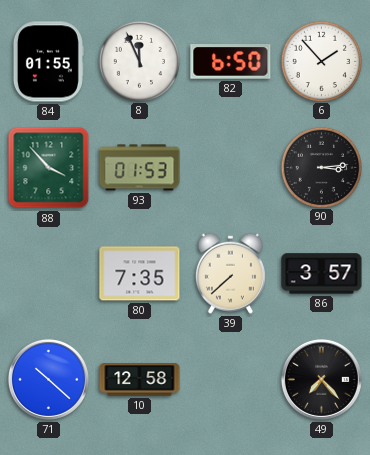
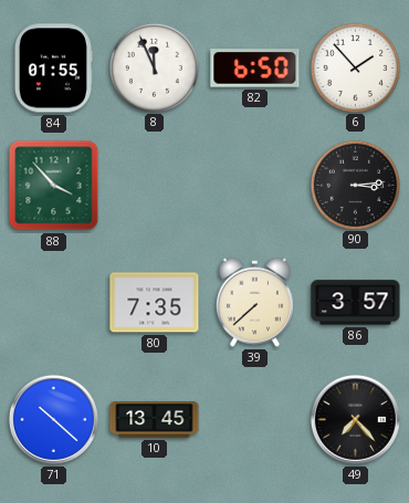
93: 01:53 -> none
10: 12:58 -> 13:45
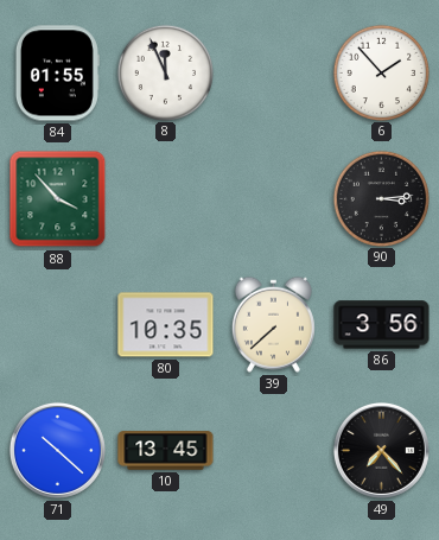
82: 6:50 -> none
80: 7:35 -> 10:35
86: 3:57 -> 3:56
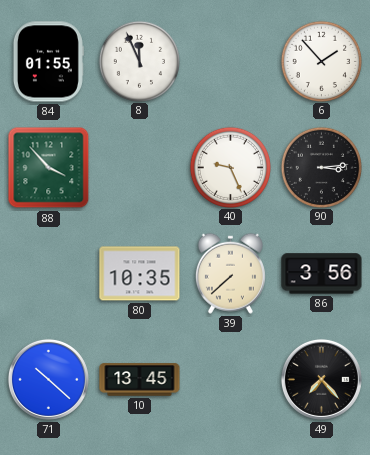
40: none -> 9:26
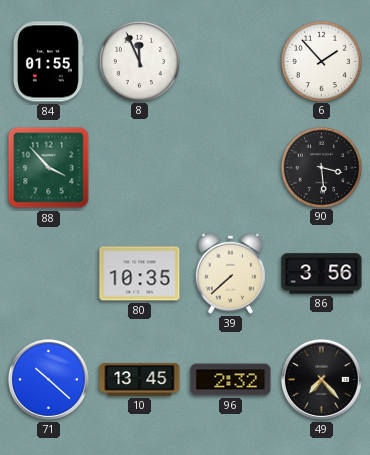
40: 9:26 -> none
90: 3:14 -> 3:29
96: none -> 2:32
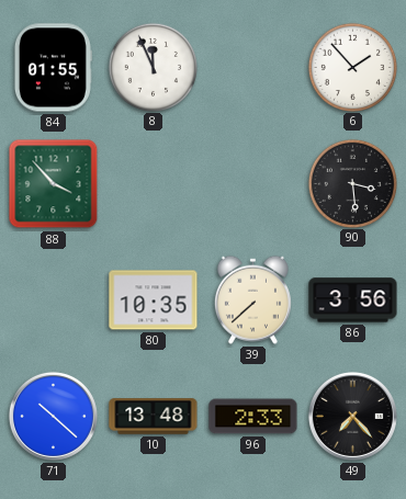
10: 13:45 -> 13:48
96: 2:32 -> 2:33
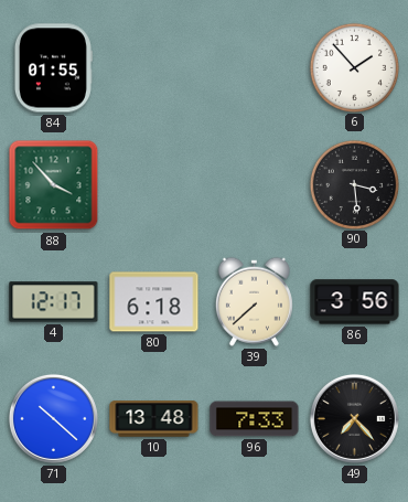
8: 11:56 -> none
4: none -> 12:17
80: 10:35 -> 6:18
96: 2:33 -> 7:33
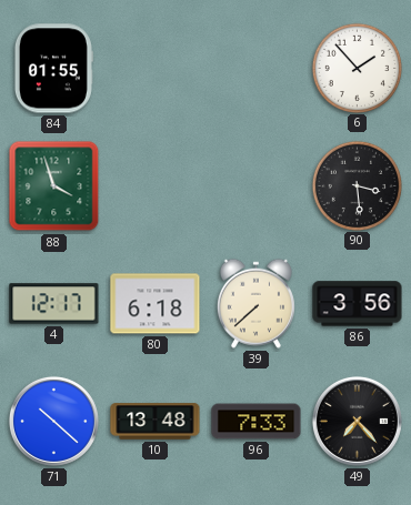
88: 3:53 -> 3:57
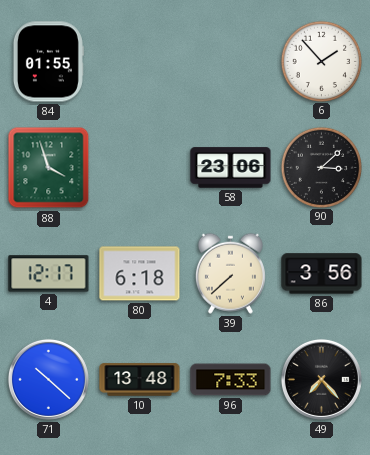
58: none -> 23:06
90: 3:29 -> 3:08
